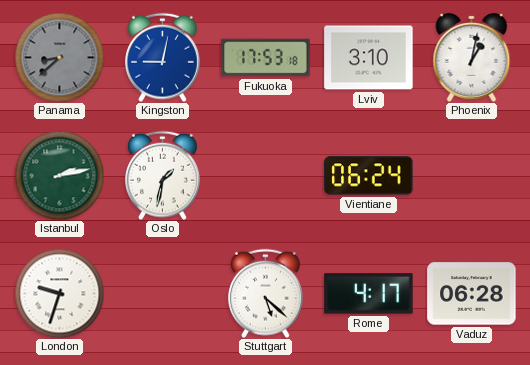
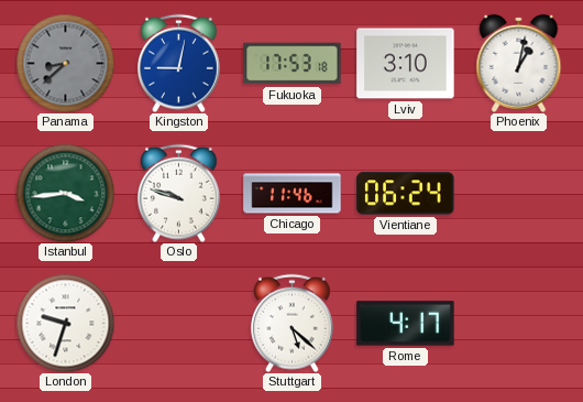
Istanbul: 2:13 -> 3:44
Oslo: 1:32 -> 9:48
Chicago: none -> 11:46
Vaduz: 06:28 -> none
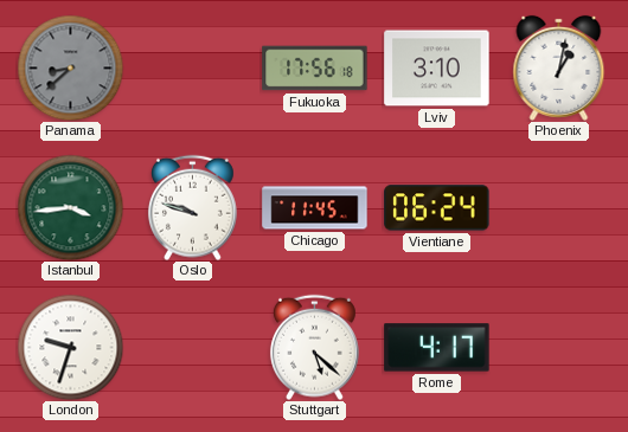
Kingston: 9:02 -> none
Fukuoka: 17:53 -> 17:56
Chicago: 11:46 -> 11:45
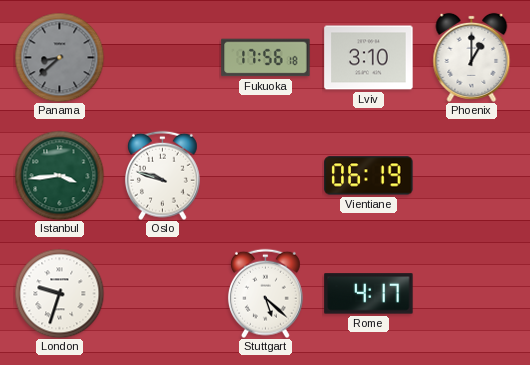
Phoenix: 1:02 -> 1:00
Chicago: 11:45 -> none
Vientiane: 06:24 -> 06:19
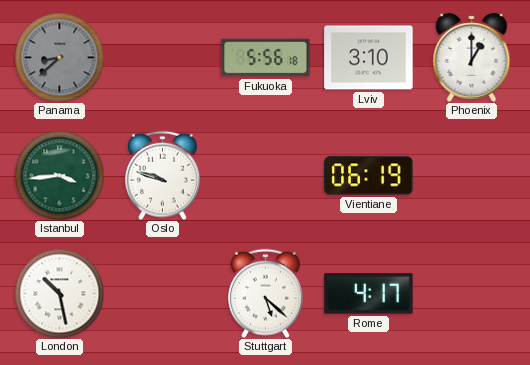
Fukuoka: 17:56 -> 5:56
London: 9:33 -> 10:28
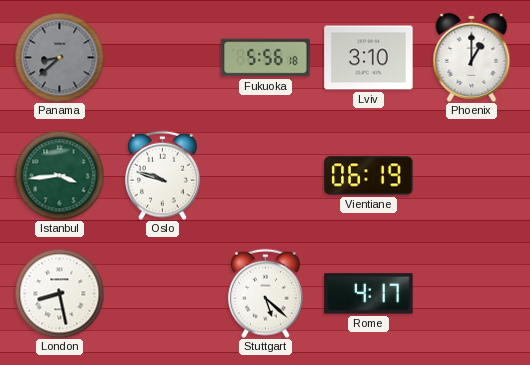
London: 10:28 -> 8:28
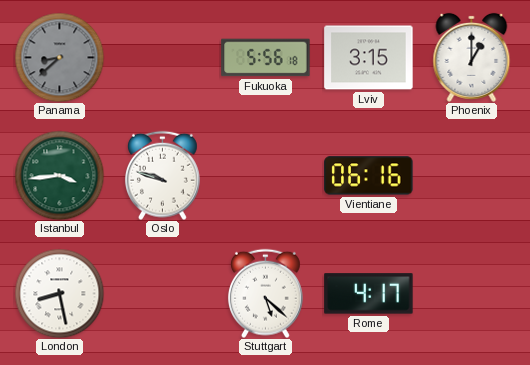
Lviv: 3:10 -> 3:15
Vientiane: 06:19 -> 06:16
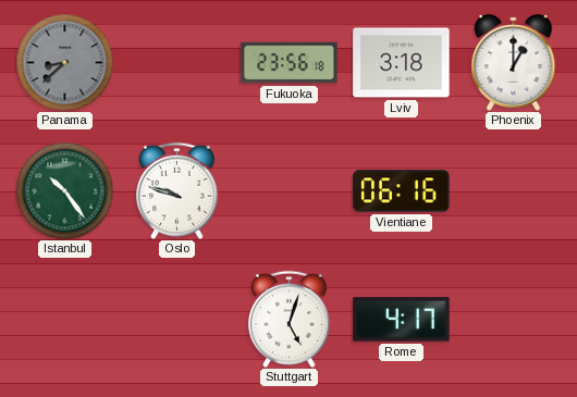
Fukuoka: 5:56 -> 23:56
Lviv: 3:15 -> 3:18
Istanbul: 3:44 -> 10:24
London: 8:28 -> none
Stuttgart: 5:22 -> 5:03
